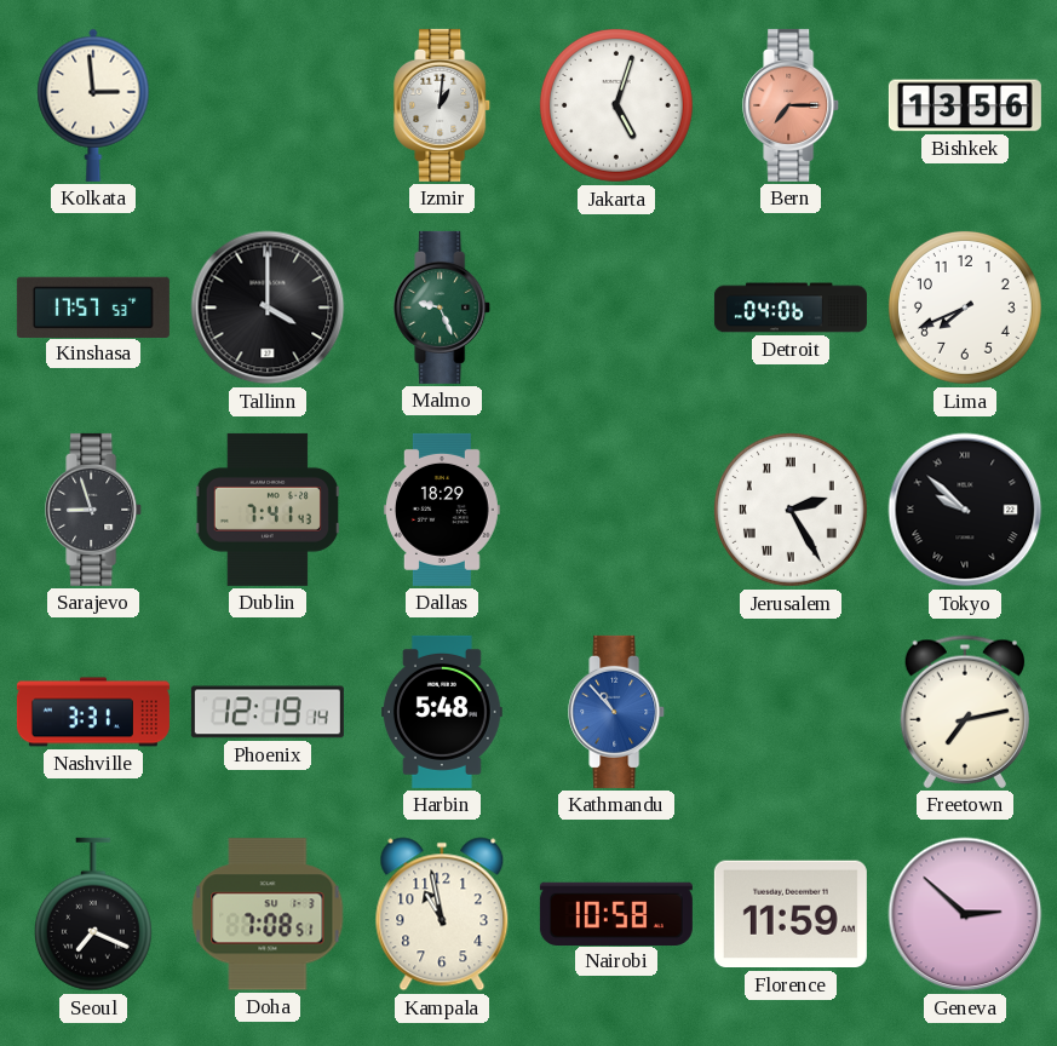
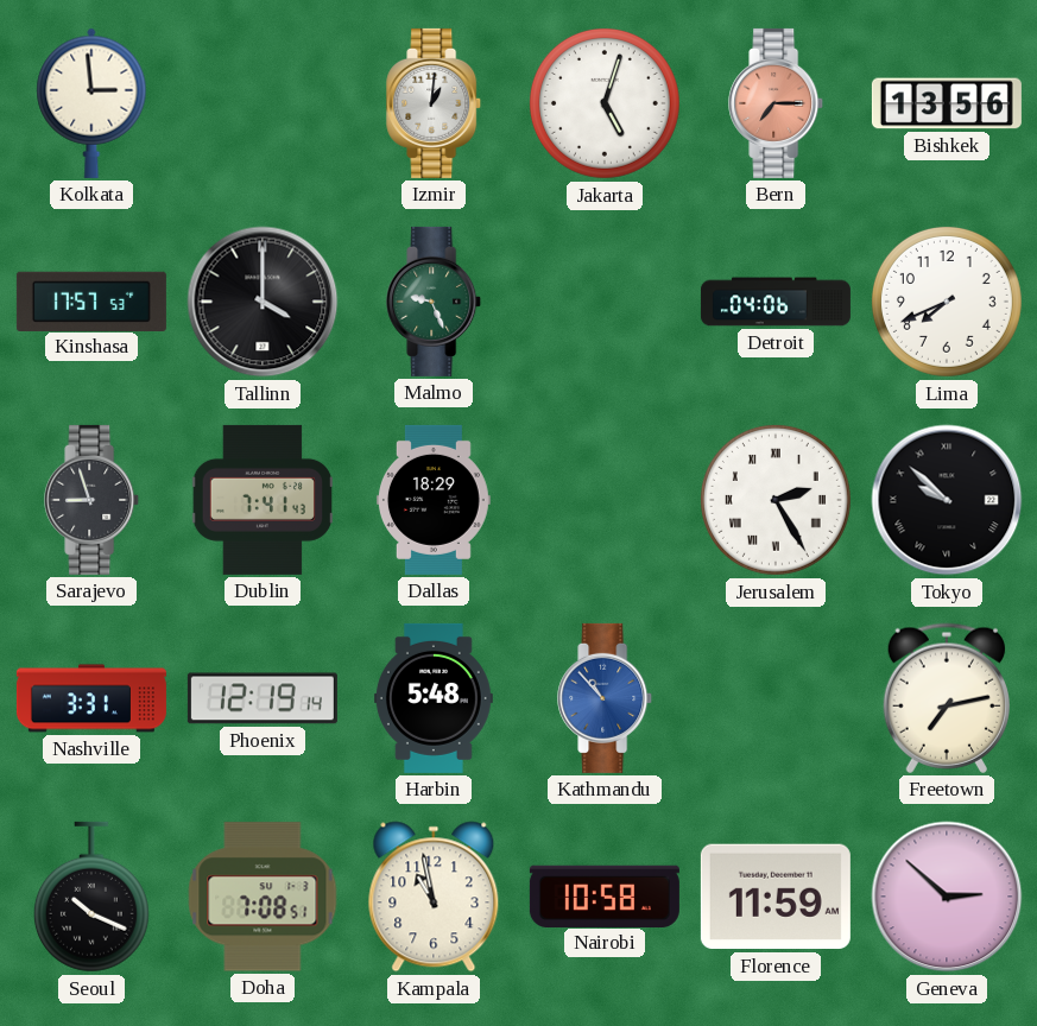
Seoul: 7:19 -> 10:19
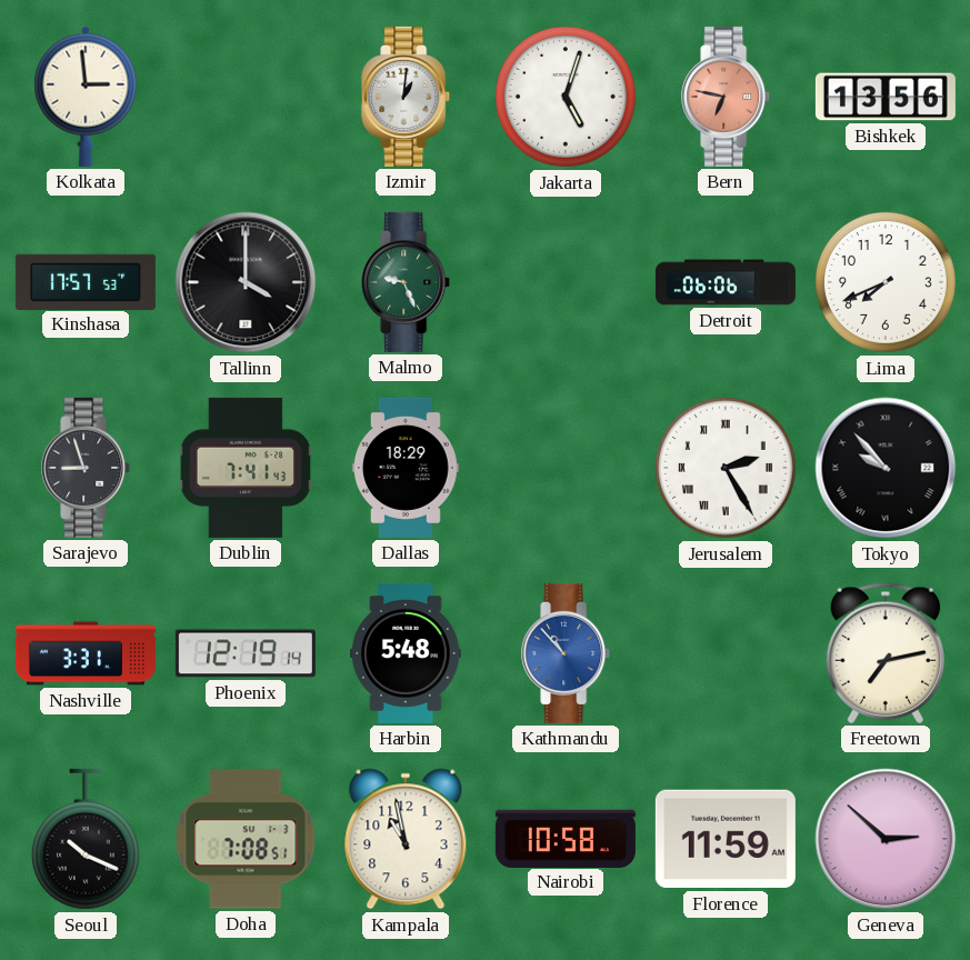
Bern: 7:15 -> 6:47
Detroit: 04:06 -> 06:06
Tokyo: 9:52 -> 9:53
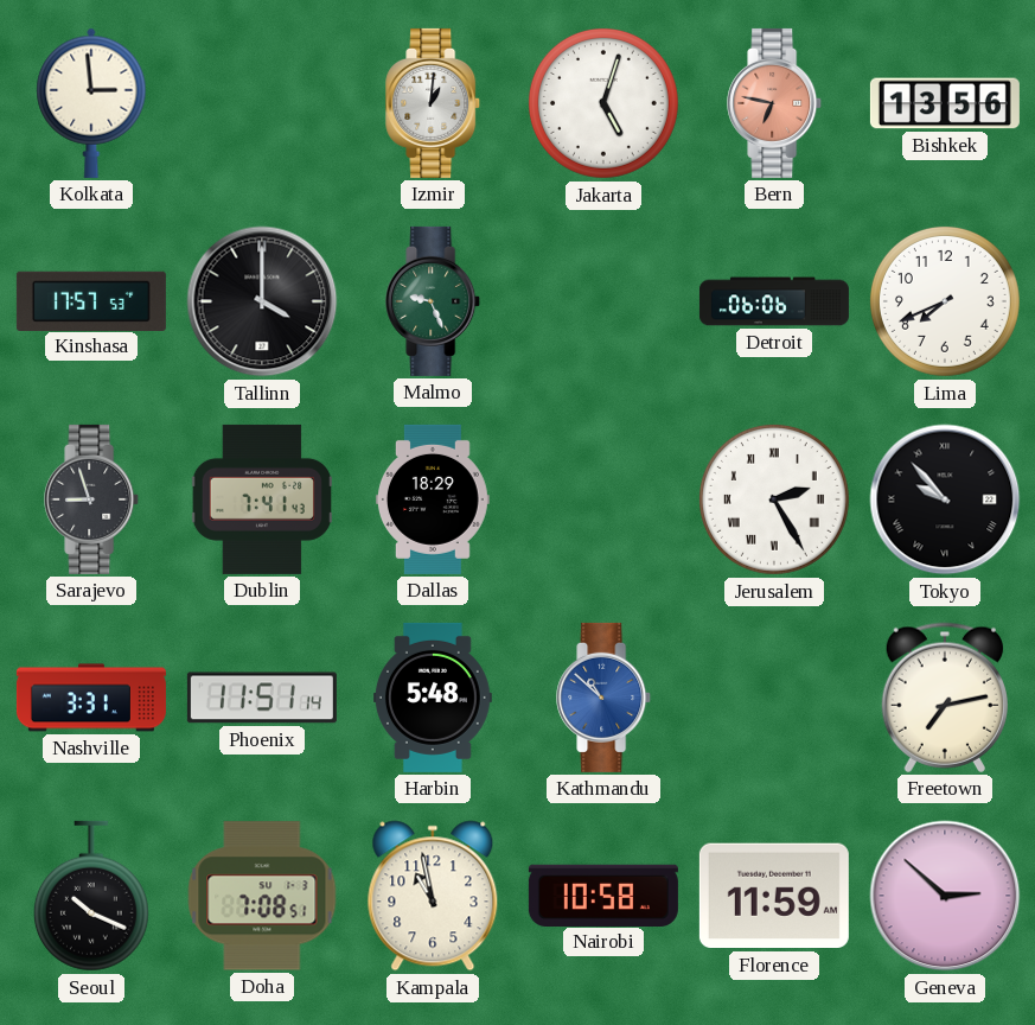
Phoenix: 12:19 -> 11:51
Kathmandu: 10:53 -> 10:52
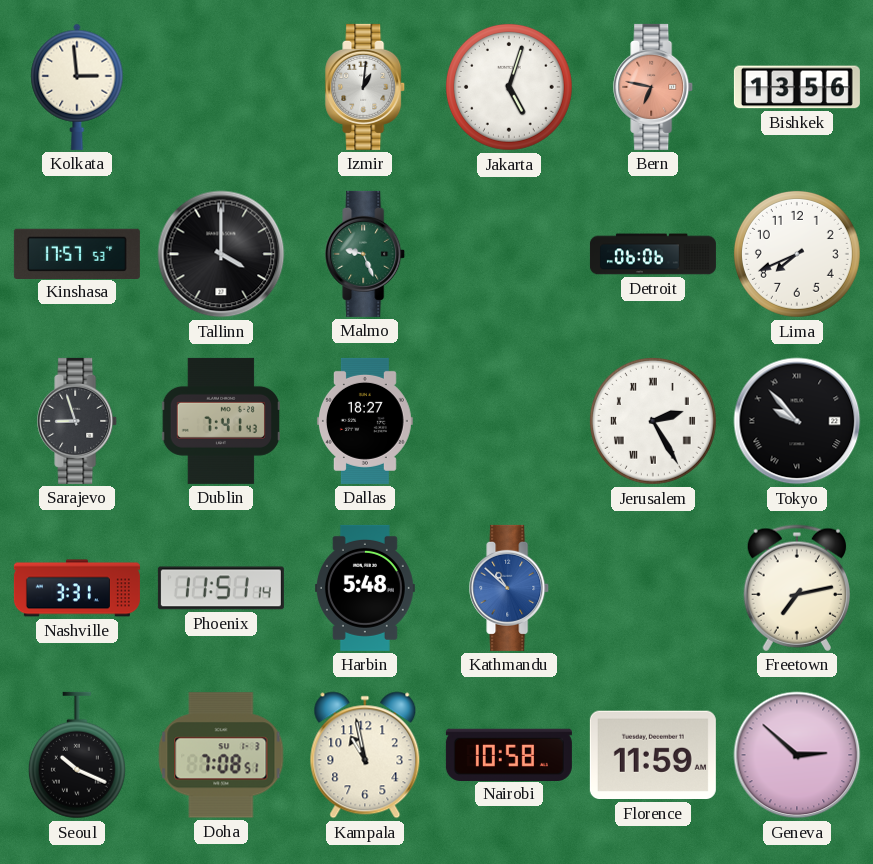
Dallas: 18:29 -> 18:27
